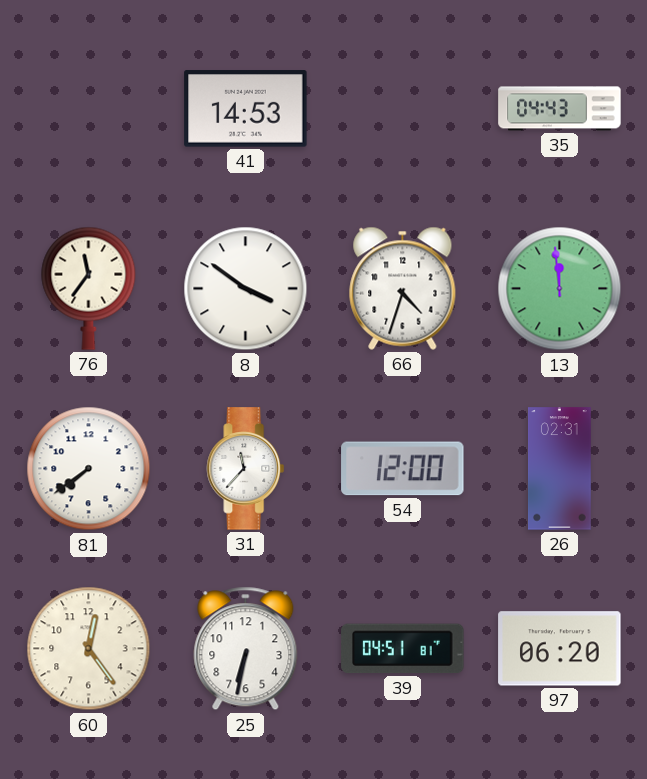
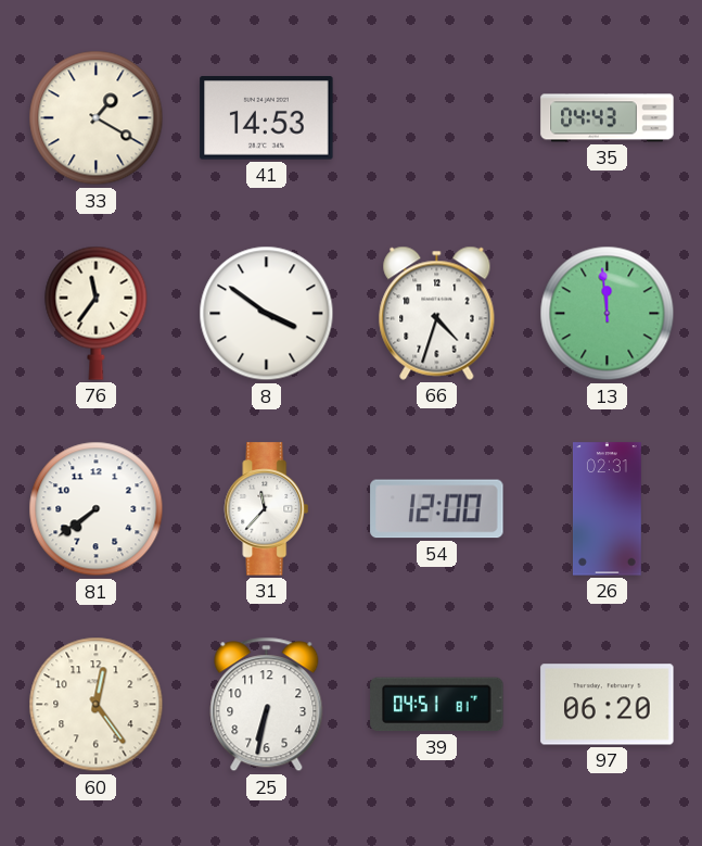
33: none -> 1:20
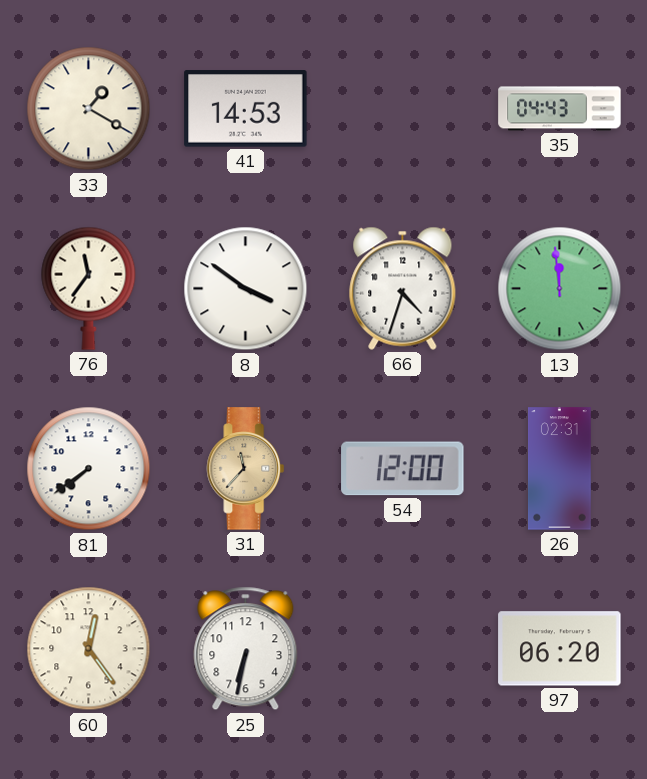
31 dial: white -> champagne
39: 04:51 -> none
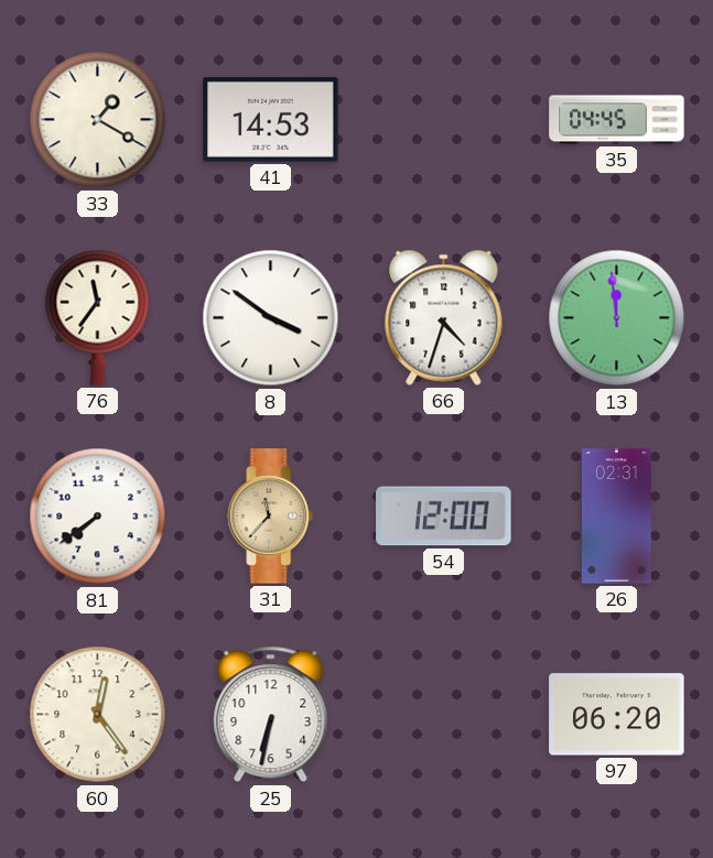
35: 04:43 -> 04:45
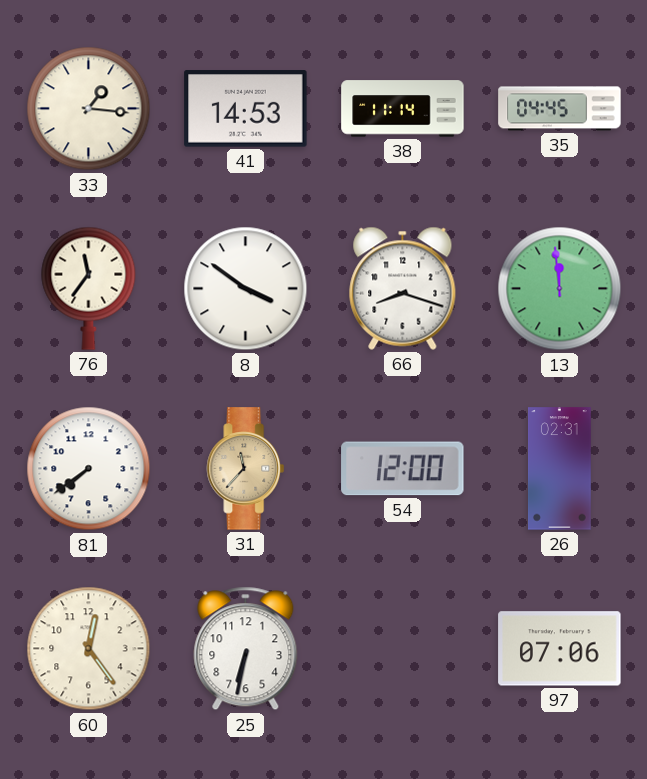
33: 1:20 -> 1:16
38: none -> 11:14
66: 4:33 -> 8:18
97: 06:20 -> 07:06
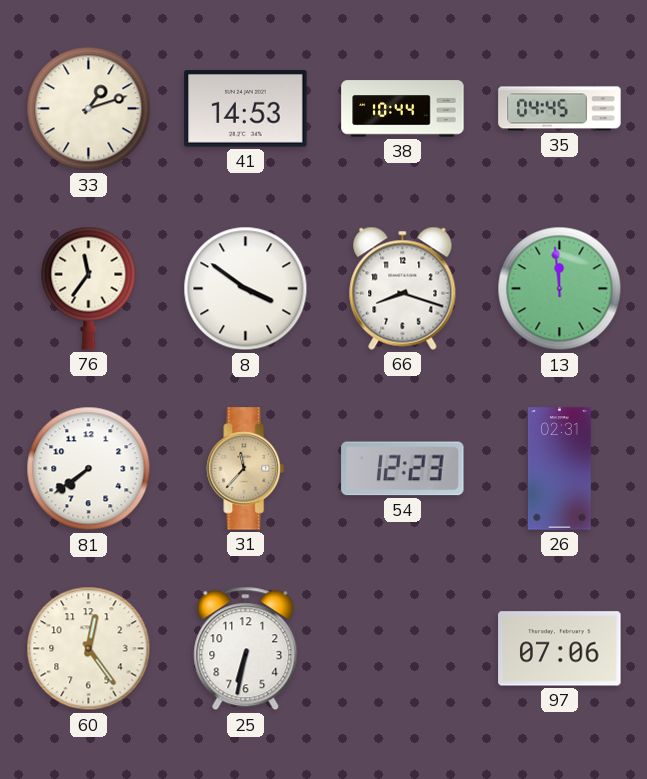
33: 1:16 -> 1:12
38: 11:14 -> 10:44
54: 12:00 -> 12:23
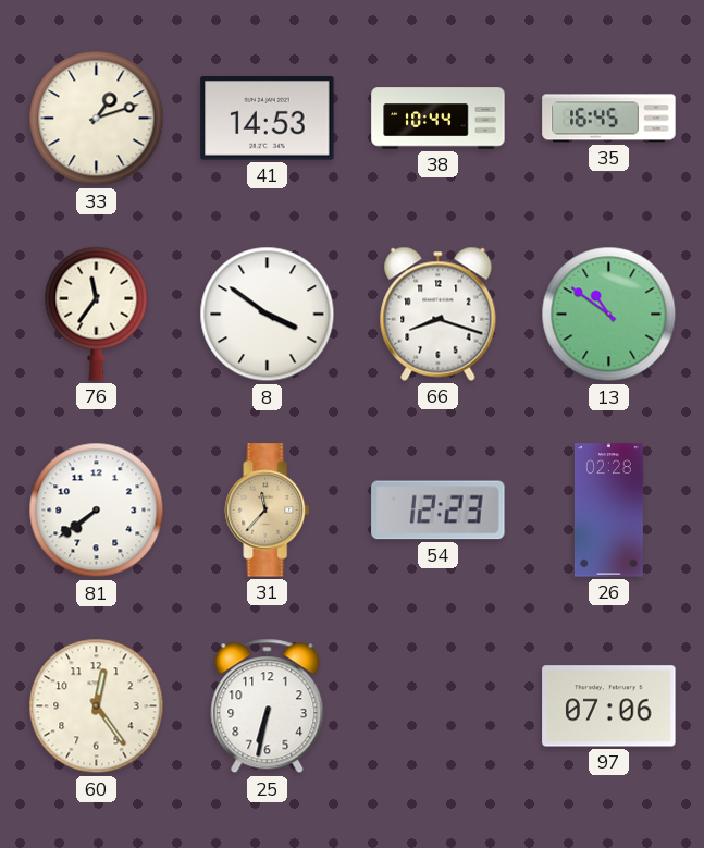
35: 04:45 -> 16:45
13: 11:59 -> 10:51
26: 02:31 -> 02:28
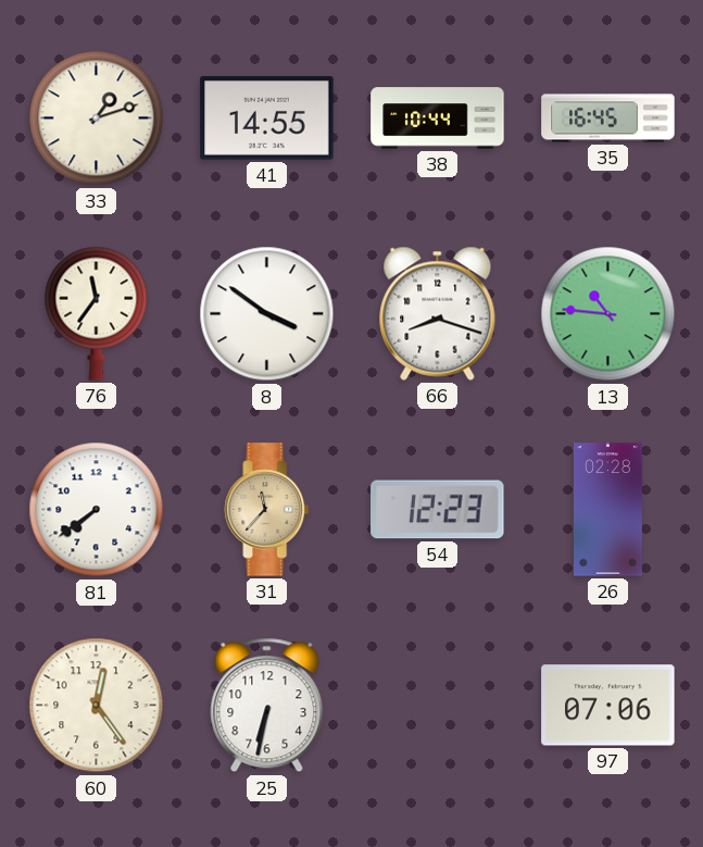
41: 14:53 -> 14:55
13: 10:51 -> 10:46
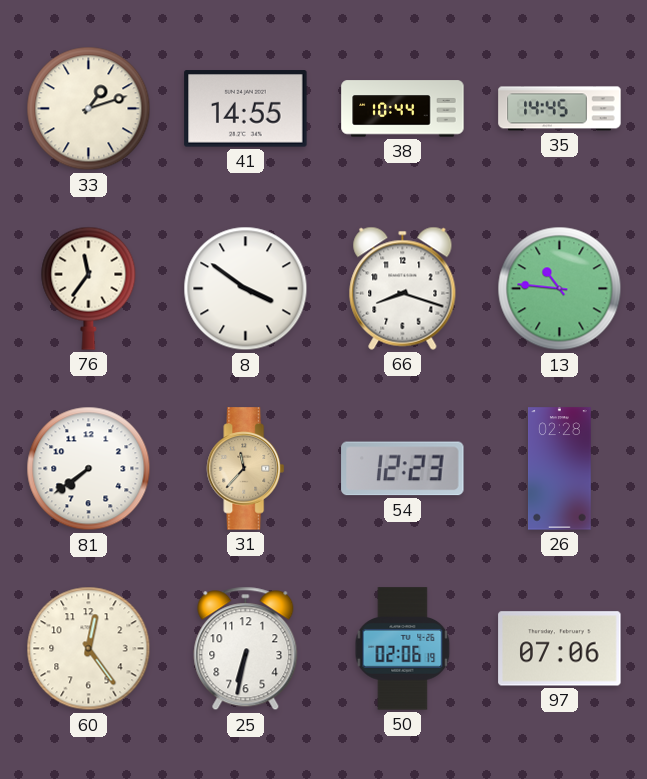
35: 16:45 -> 14:45
50: none -> 02:06
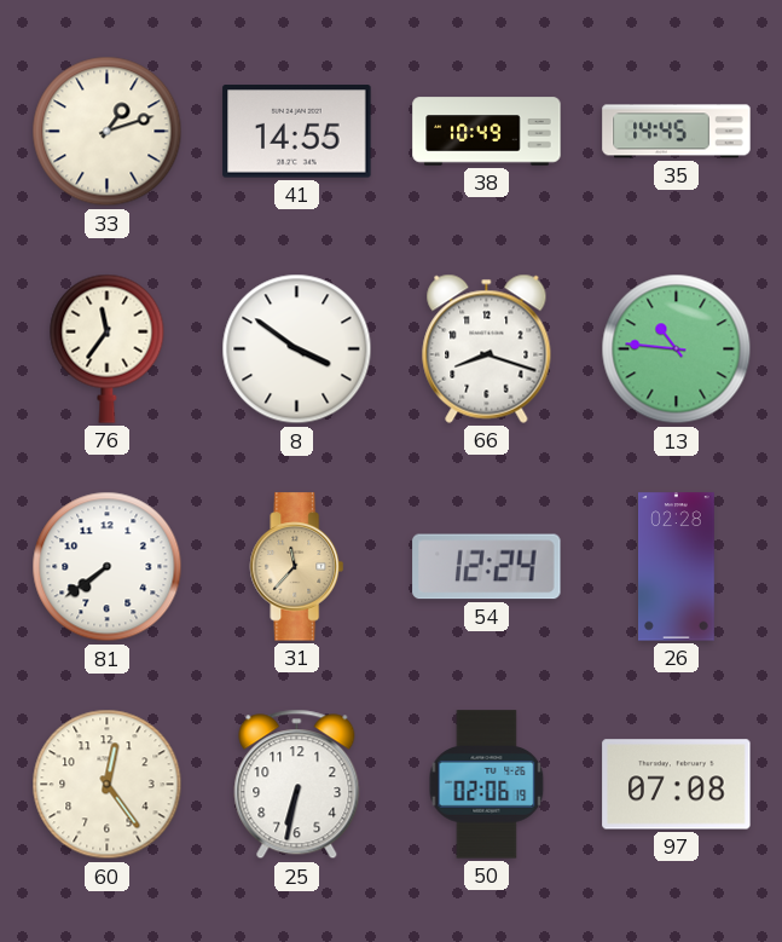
38: 10:44 -> 10:49
54: 12:23 -> 12:24
97: 07:06 -> 07:08
